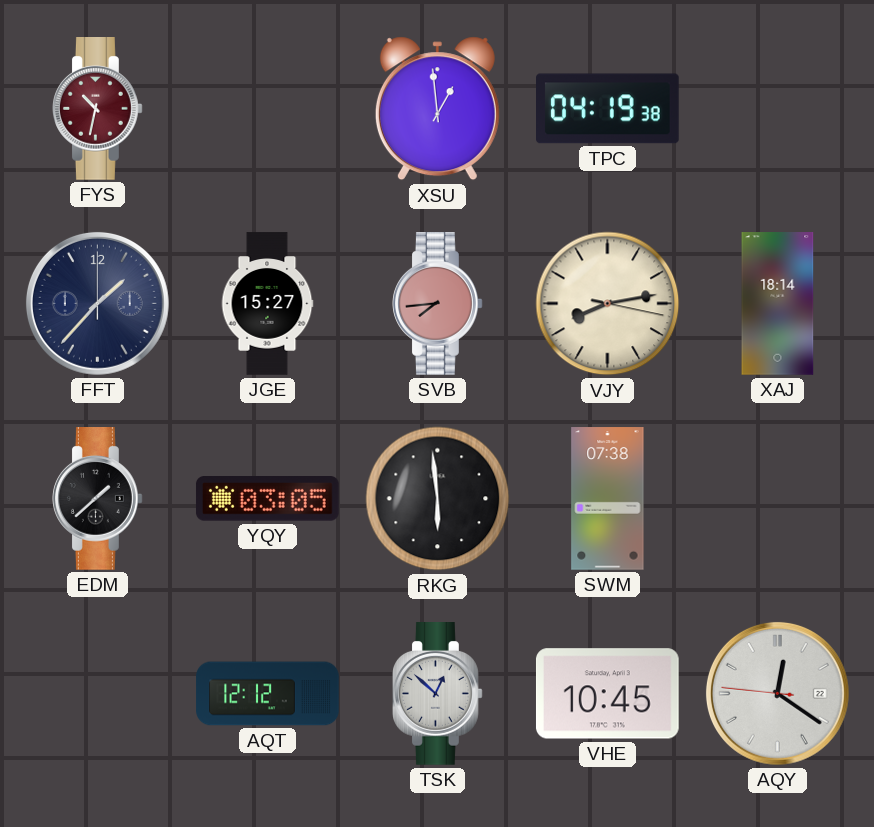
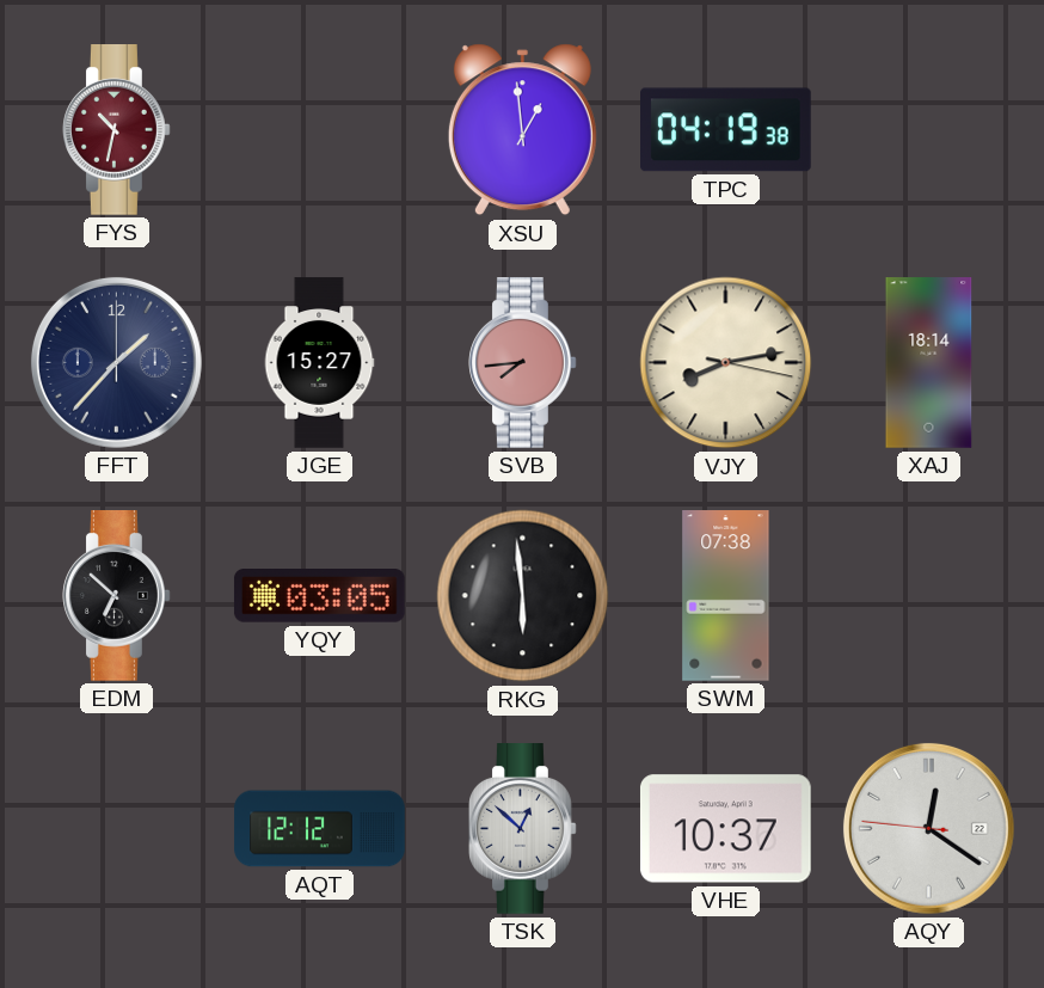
EDM: 1:38 -> 6:52
VHE: 10:45 -> 10:37
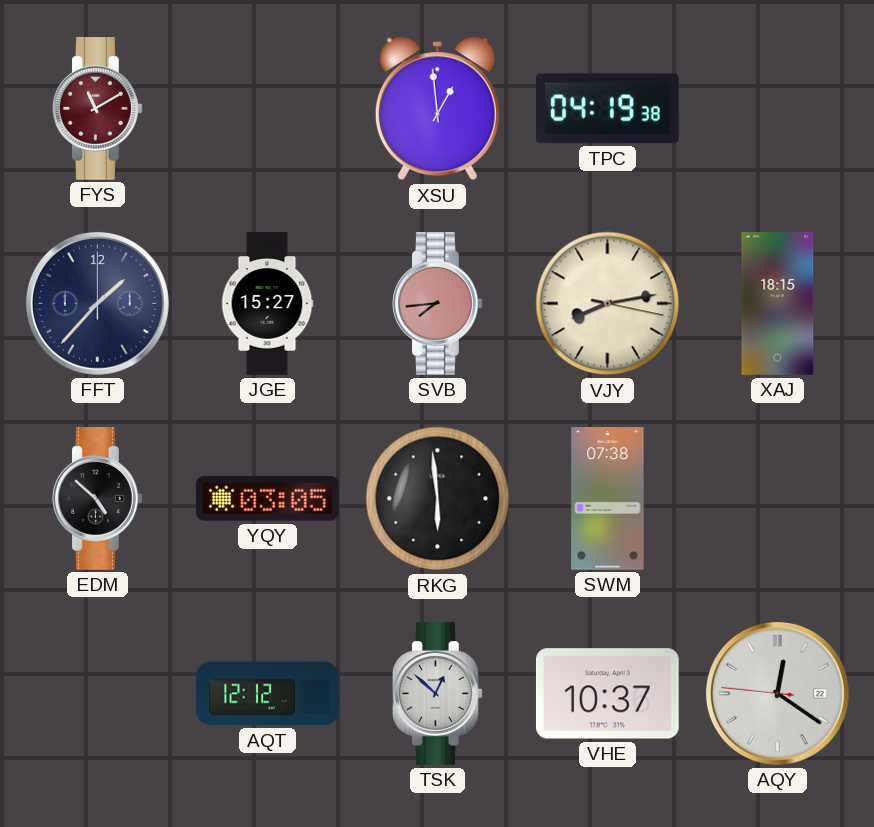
FYS: 10:32 -> 11:10
XAJ: 18:14 -> 18:15
EDM: 6:52 -> 4:52
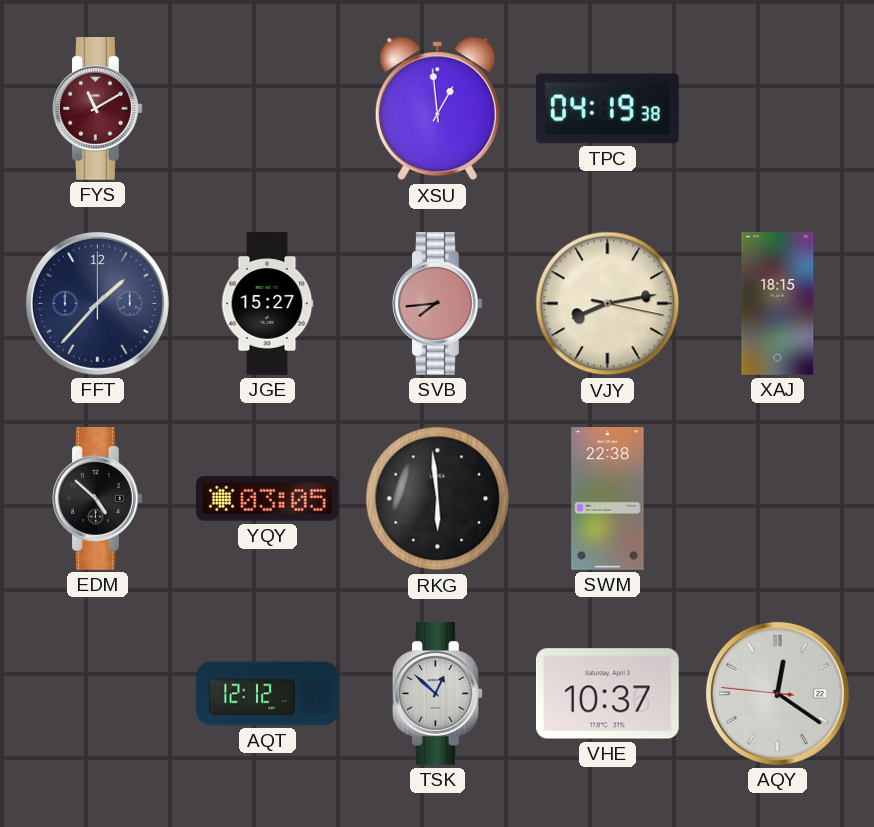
SWM: 07:38 -> 22:38
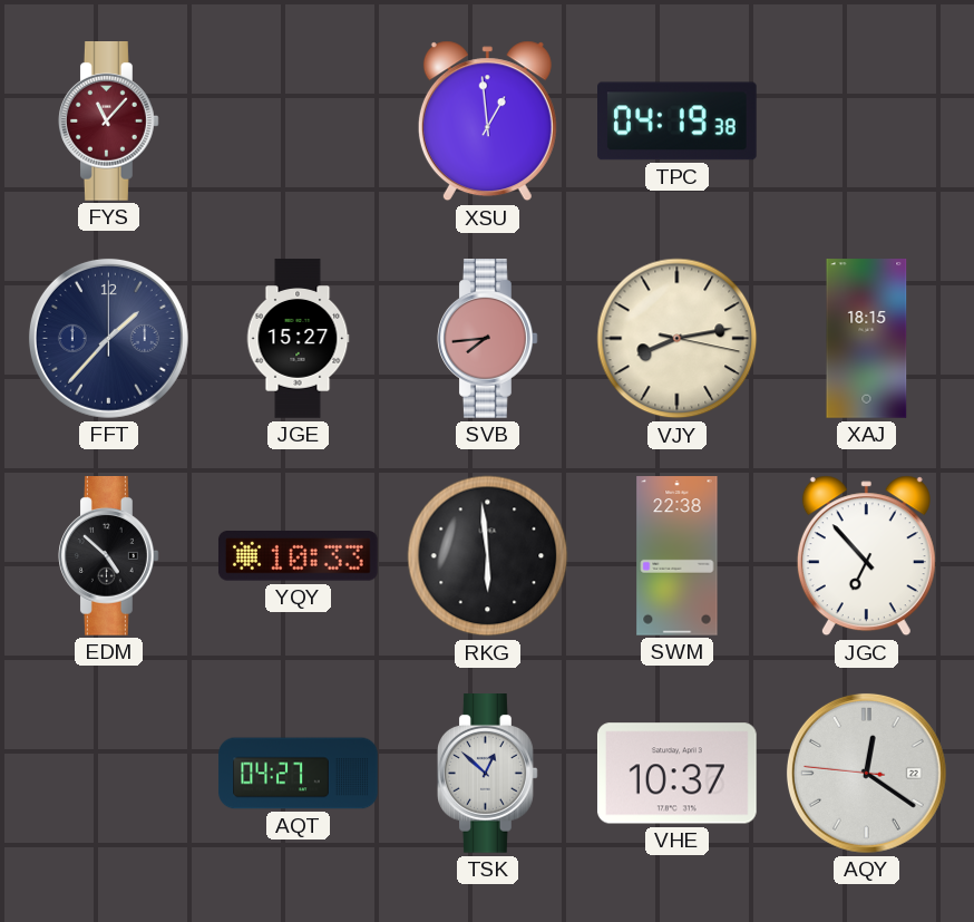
FYS: 11:10 -> 11:07
YQY: 03:05 -> 10:33
JGC: none -> 6:53
AQT: 12:12 -> 04:27
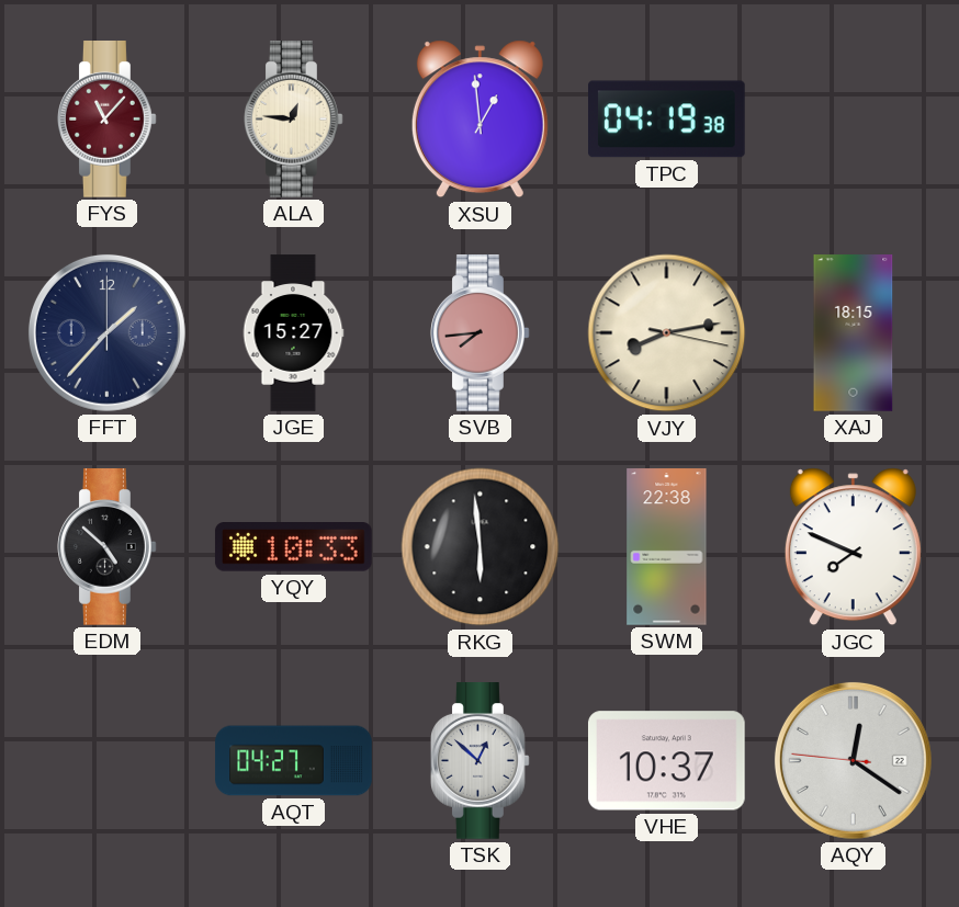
ALA: none -> 12:46
JGC: 6:53 -> 7:49
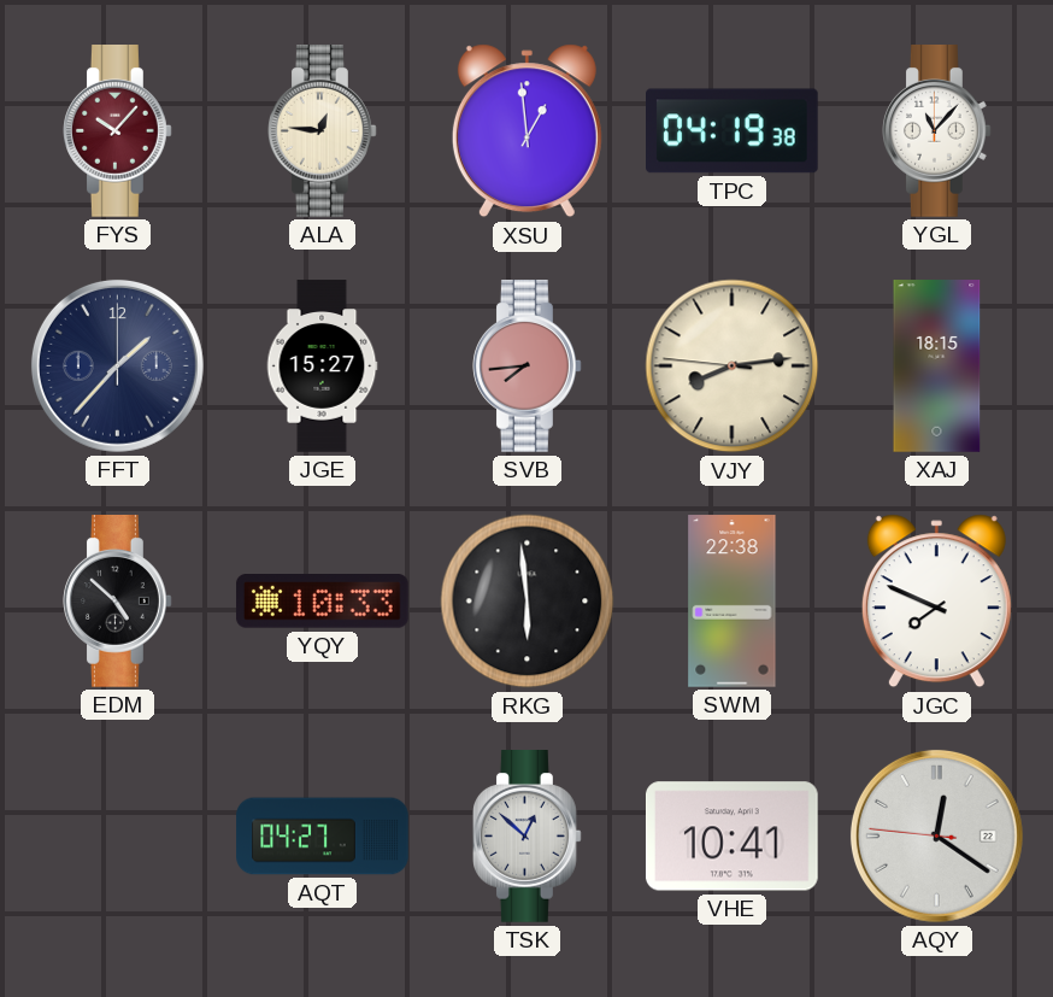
FYS: 11:07 -> 10:07
YGL: none -> 11:07
VJY: 8:13:17 -> 8:13:46
VHE: 10:37 -> 10:41
